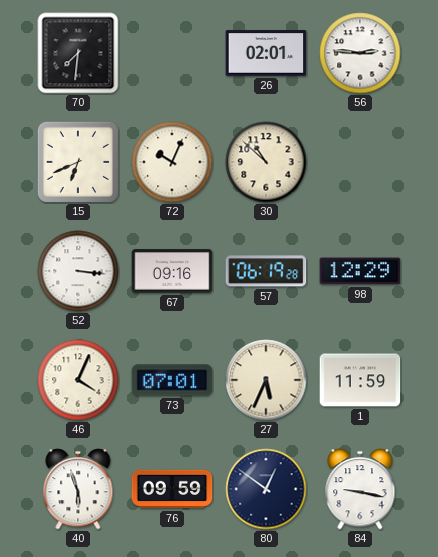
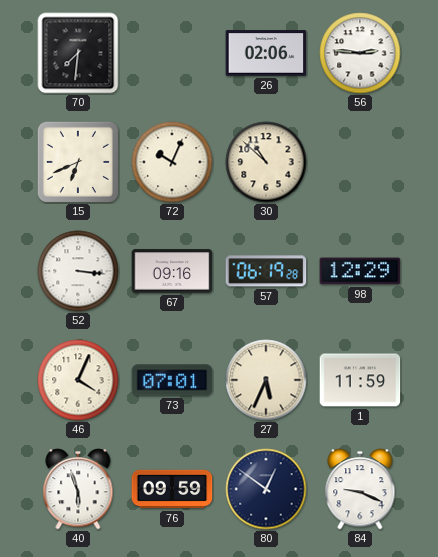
26: 02:01 -> 02:06
84: 9:17 -> 9:19
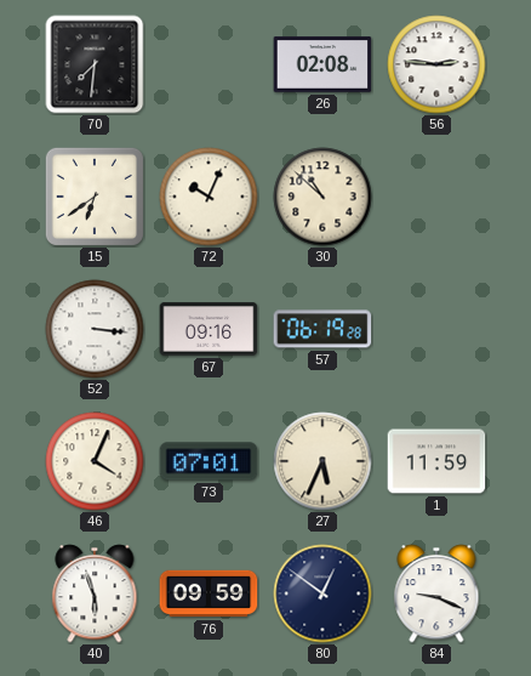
26: 02:06 -> 02:08
15: 6:41 -> 6:39
98: 12:29 -> none
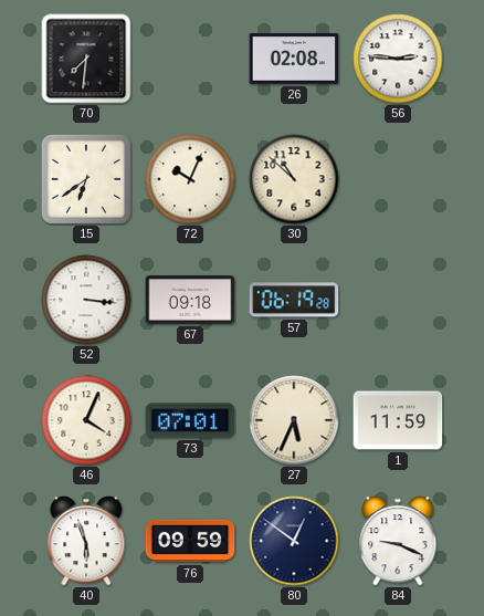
67: 09:16 -> 09:18
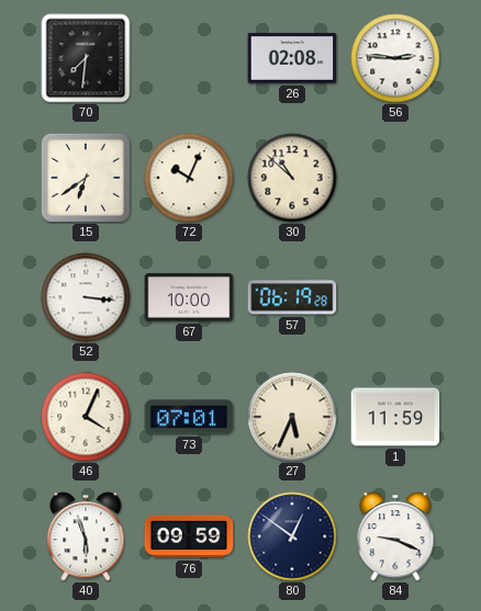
67: 09:18 -> 10:00
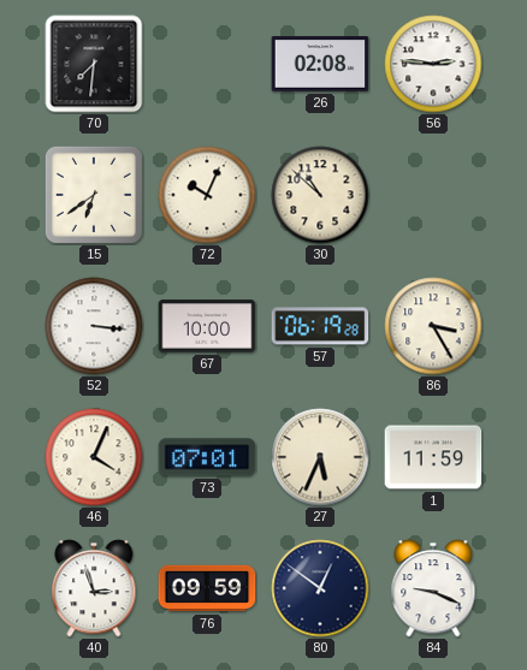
86: none -> 3:25
40: 5:57 -> 2:57
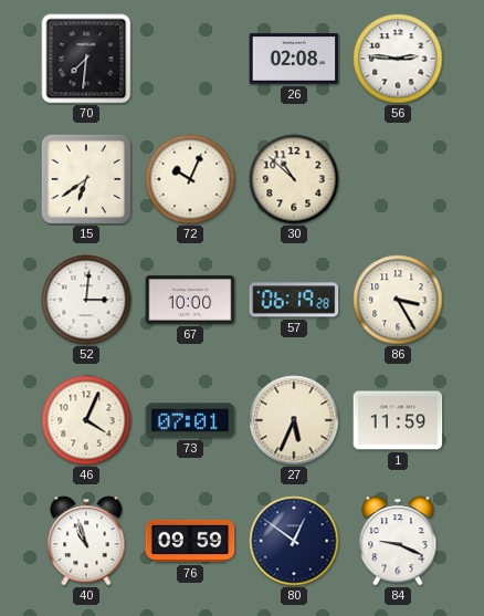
52: 3:16 -> 3:01
40: 2:57 -> 10:57
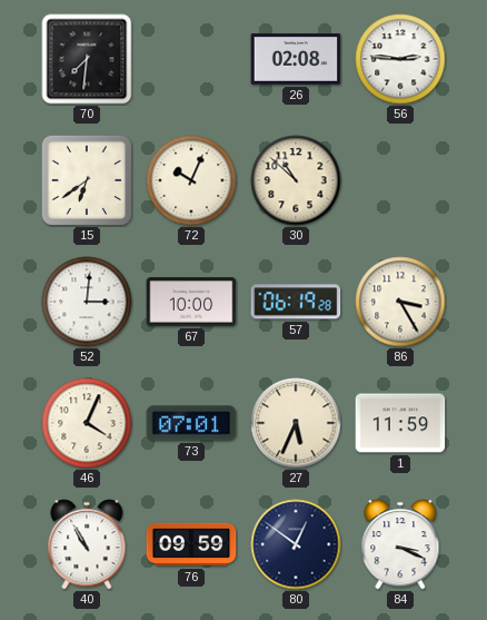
40: 10:57 -> 10:55
84: 9:19 -> 3:19
